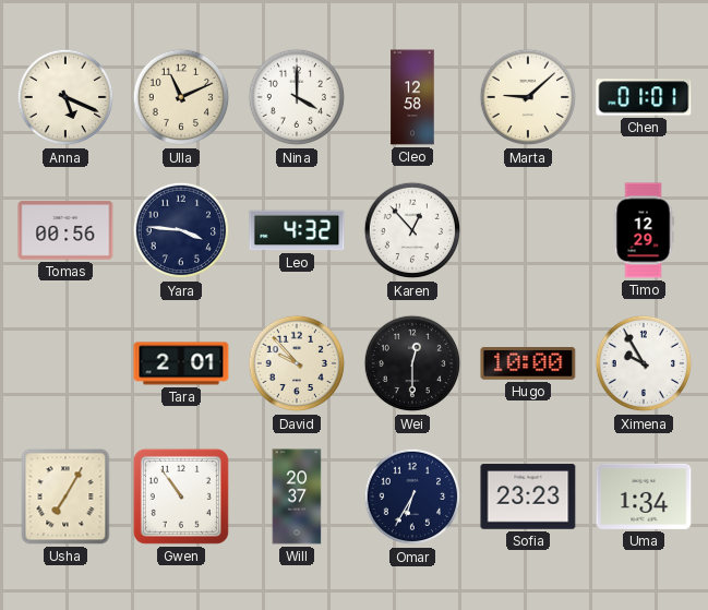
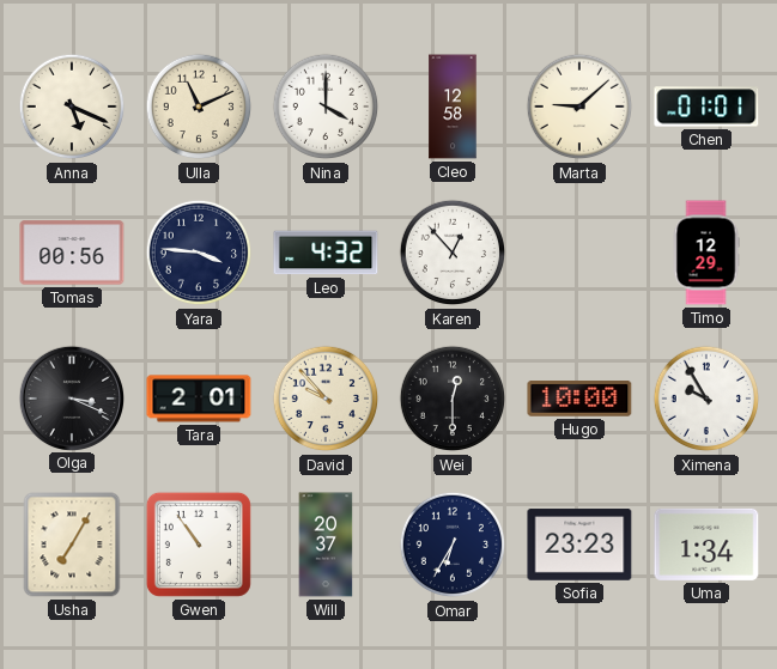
Olga: none -> 3:19
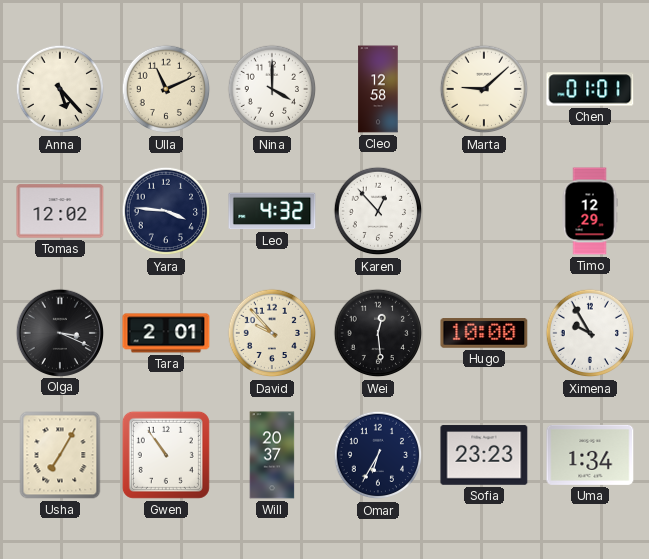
Anna: 5:19 -> 5:23
Tomas: 00:56 -> 12:02
Wei: 12:30 -> 12:29
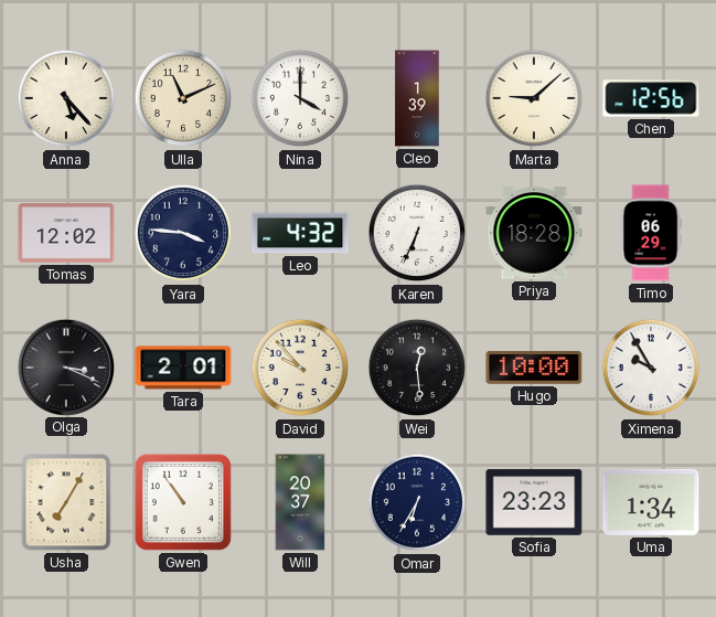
Cleo: 12:58 -> 1:39
Chen: 01:01 -> 12:56
Karen: 12:53 -> 6:34
Priya: none -> 18:28
Timo: 12:29 -> 06:29
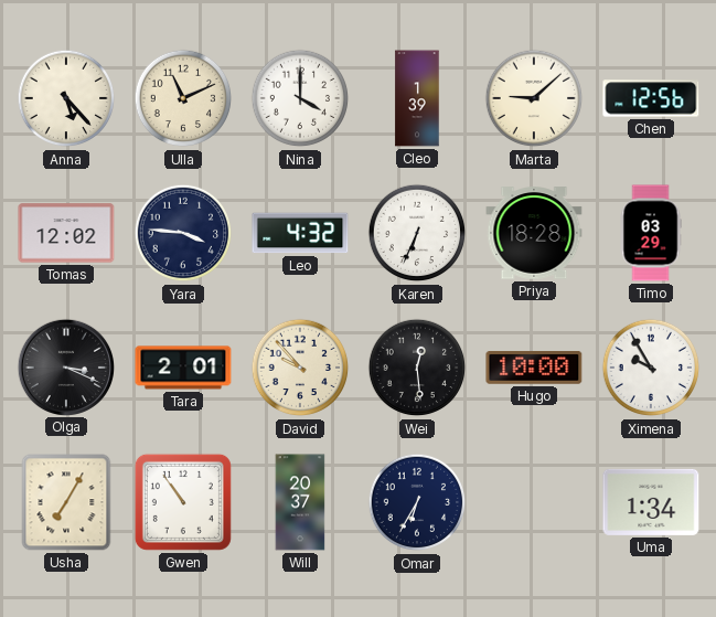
Timo: 06:29 -> 03:29
Sofia: 23:23 -> none
